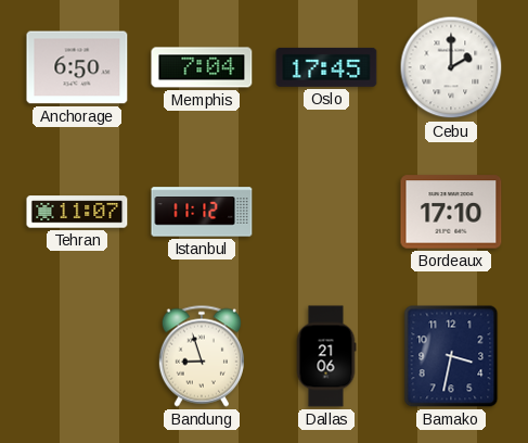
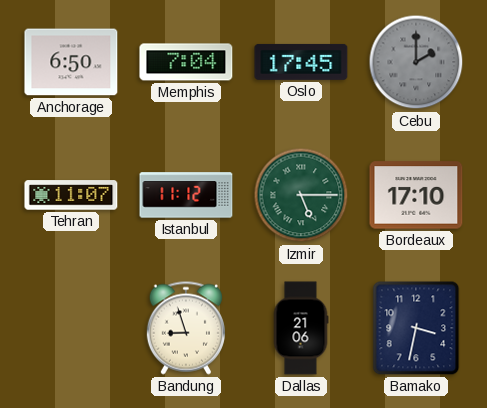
Cebu dial: white -> grey
Izmir: none -> 5:15
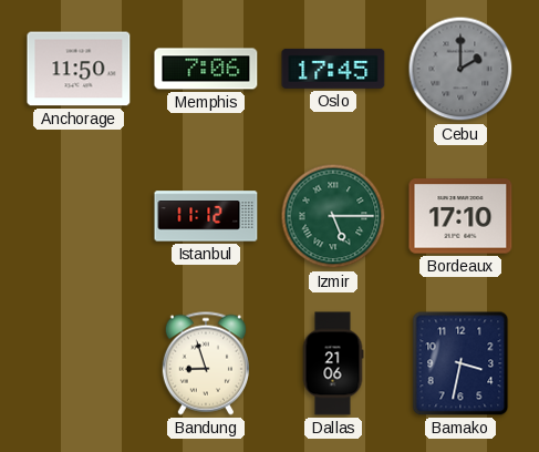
Anchorage: 6:50 -> 11:50
Memphis: 7:04 -> 7:06
Tehran: 11:07 -> none
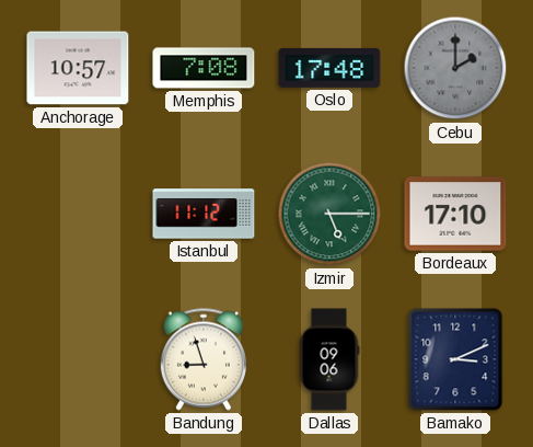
Anchorage: 11:50 -> 10:57
Memphis: 7:06 -> 7:08
Oslo: 17:45 -> 17:48
Dallas: 21:06 -> 09:06
Bamako: 3:32 -> 3:11
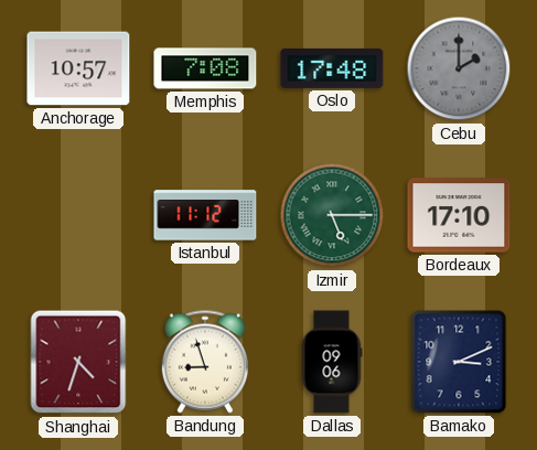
Shanghai: none -> 4:33
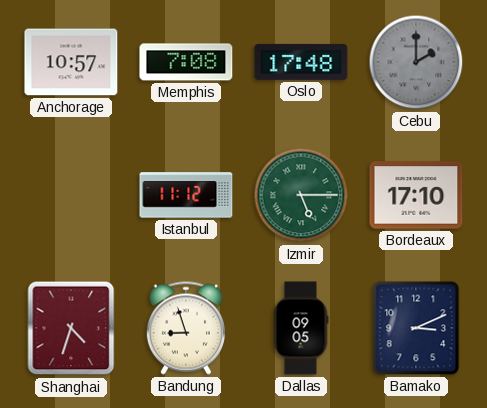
Dallas: 09:06 -> 09:05
